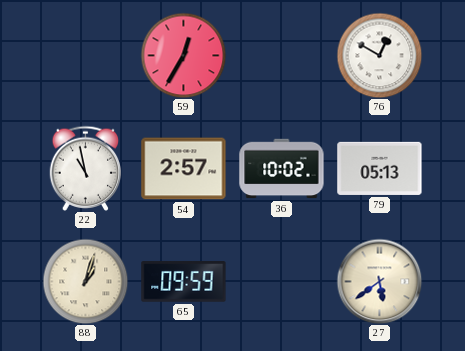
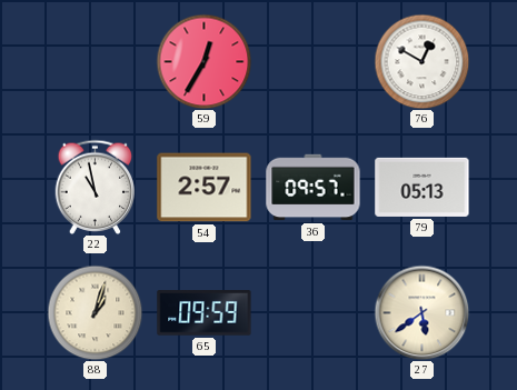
36: 10:02 -> 09:57
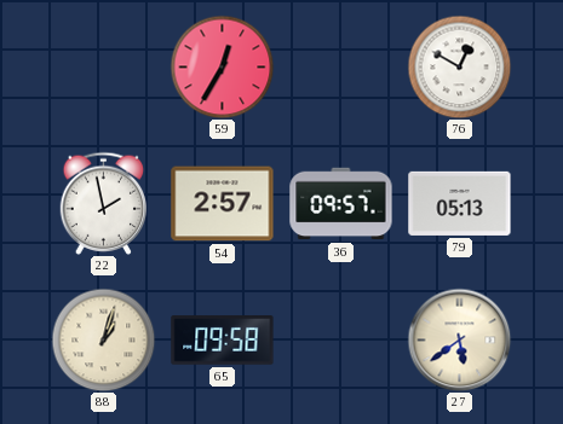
22: 10:58 -> 1:58
65: 09:59 -> 09:58
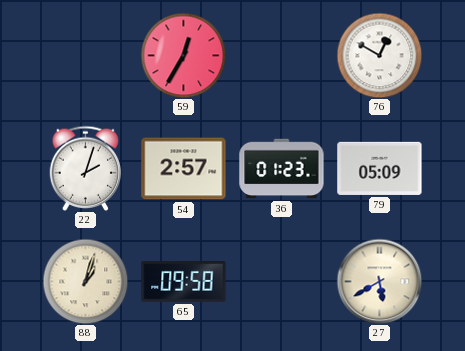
22: 1:58 -> 2:03
36: 09:57 -> 01:23
79: 05:13 -> 05:09
27: 5:39 -> 5:40
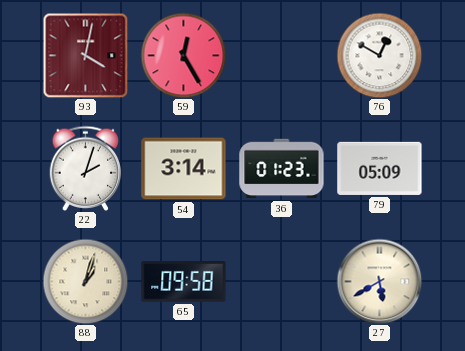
93: none -> 4:02
59: 12:35 -> 12:25
54: 2:57 -> 3:14
